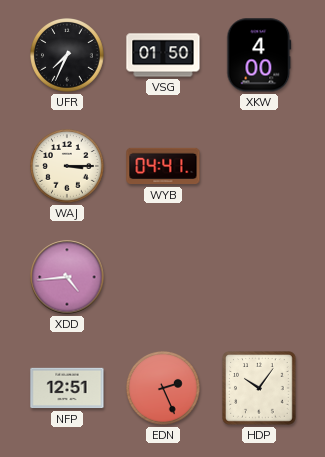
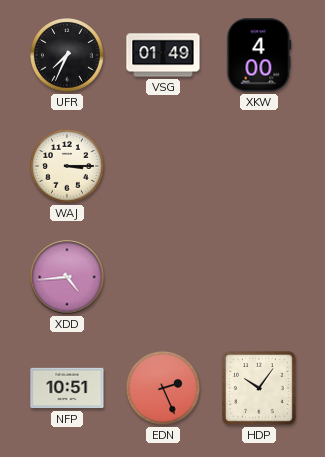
VSG: 01:50 -> 01:49
WYB: 04:41 -> none
NFP: 12:51 -> 10:51
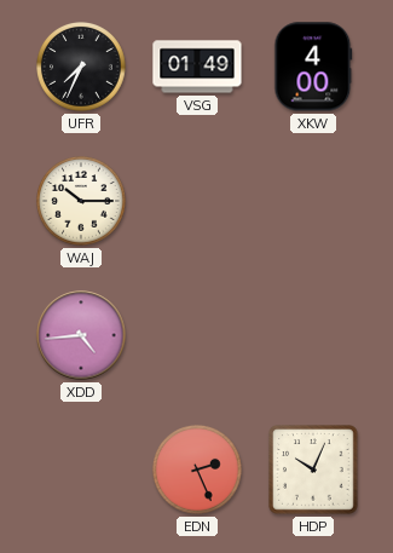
WAJ: 3:15 -> 10:15
NFP: 10:51 -> none
HDP: 10:06 -> 10:04
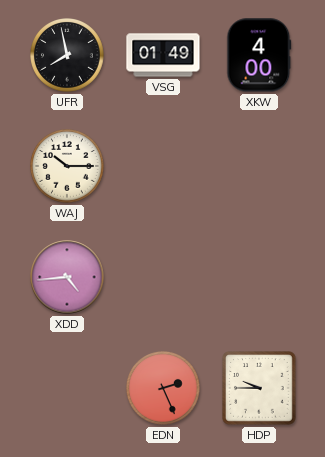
UFR: 7:34 -> 7:58
HDP: 10:04 -> 9:45
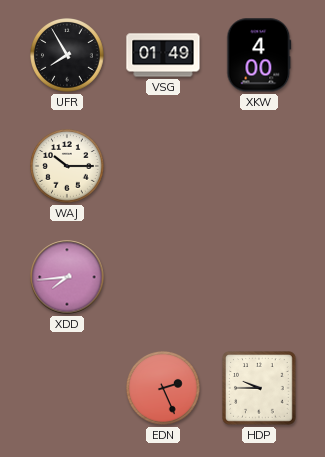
UFR: 7:58 -> 7:55
XDD: 4:44 -> 7:44
